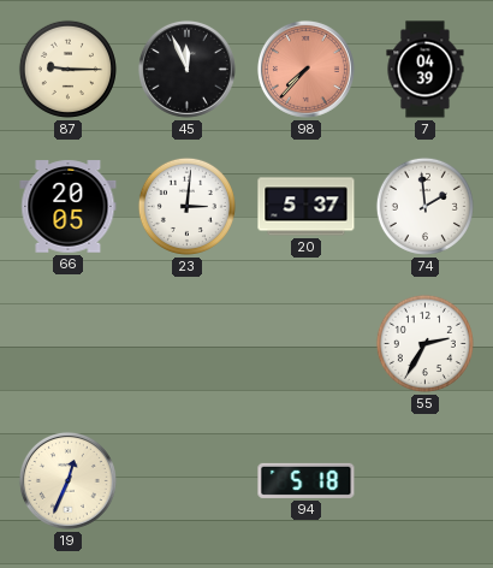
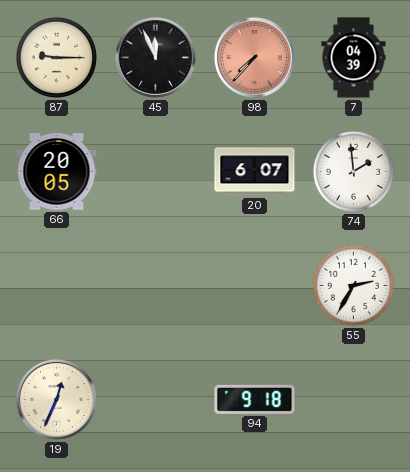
23: 3:01 -> none
20: 5:37 -> 6:07
94: 5:18 -> 9:18
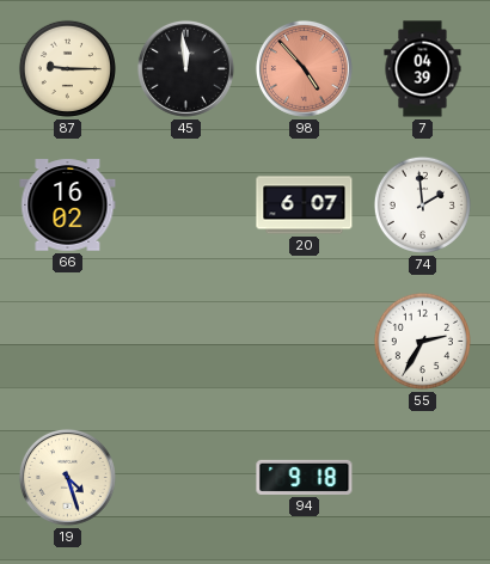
45: 11:56 -> 11:59
98: 7:37 -> 4:53
66: 20:05 -> 16:02
19: 12:34 -> 4:27
